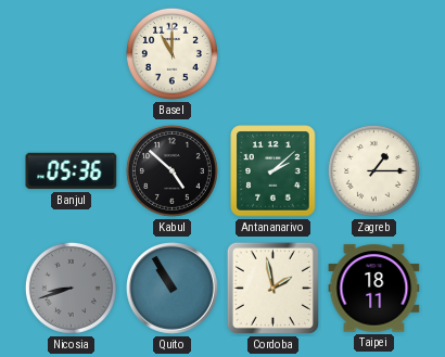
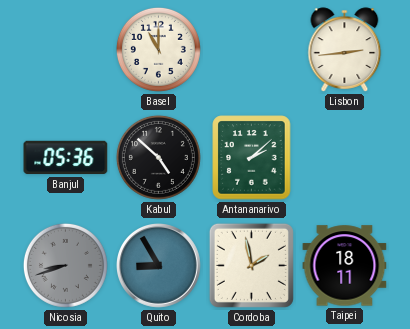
Lisbon: none -> 2:44
Zagreb: 1:15 -> none
Quito: 10:55 -> 8:55
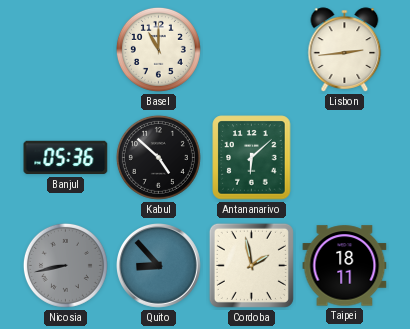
Antananarivo: 2:08 -> 6:08
Nicosia: 8:42 -> 8:43
Quito: 8:55 -> 8:53
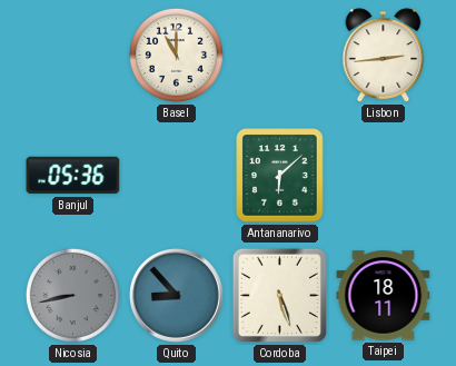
Kabul: 4:52 -> none
Cordoba: 1:58 -> 5:27
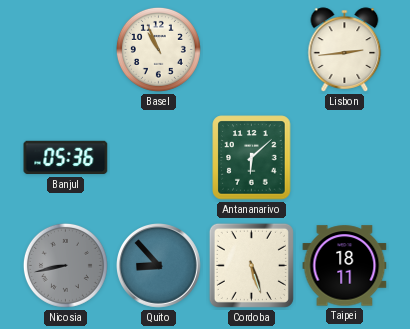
Basel: 11:00 -> 10:56
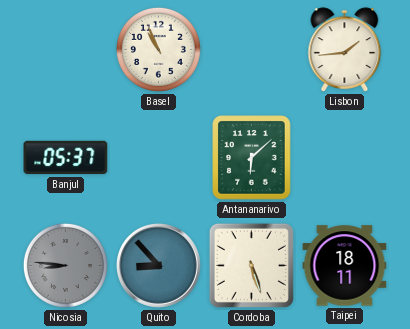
Lisbon: 2:44 -> 1:44
Banjul: 05:36 -> 05:37
Nicosia: 8:43 -> 8:46
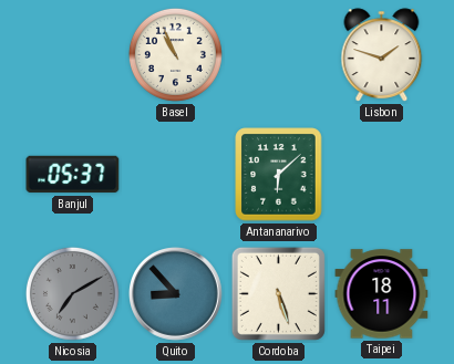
Lisbon: 1:44 -> 1:48
Nicosia: 8:46 -> 7:10
